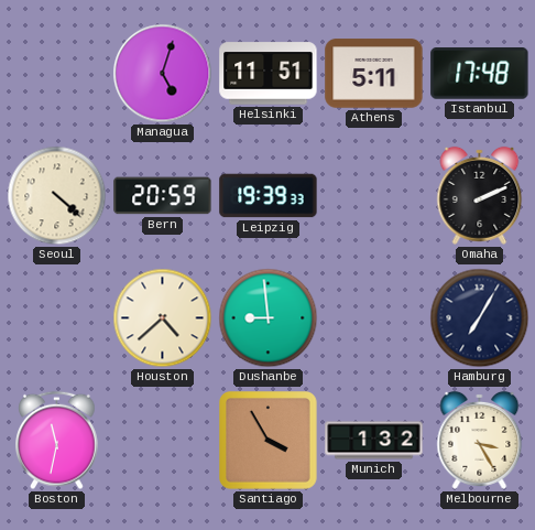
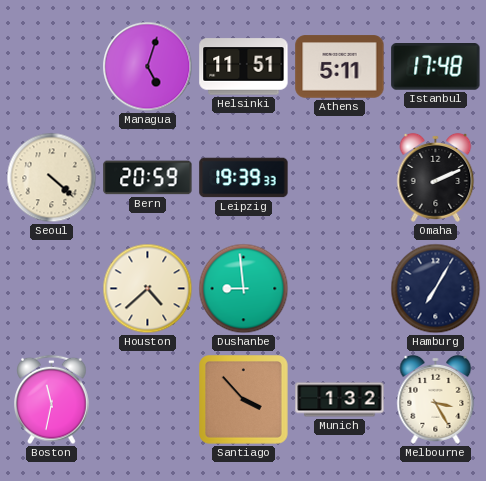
Santiago: 3:55 -> 3:53
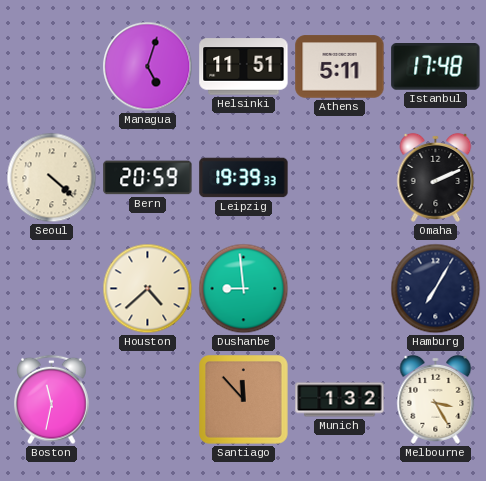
Santiago: 3:53 -> 11:53
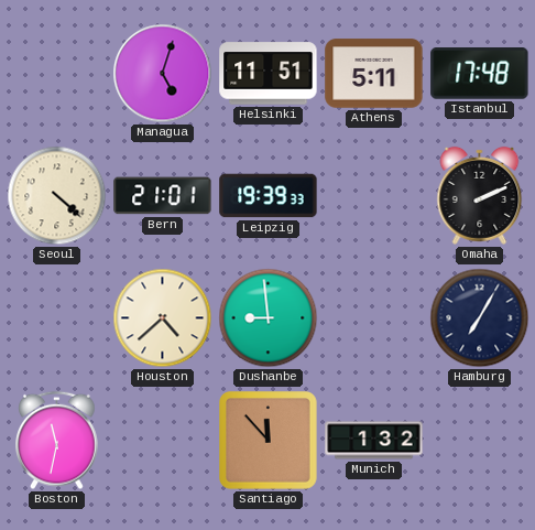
Bern: 20:59 -> 21:01
Melbourne: 3:25 -> none
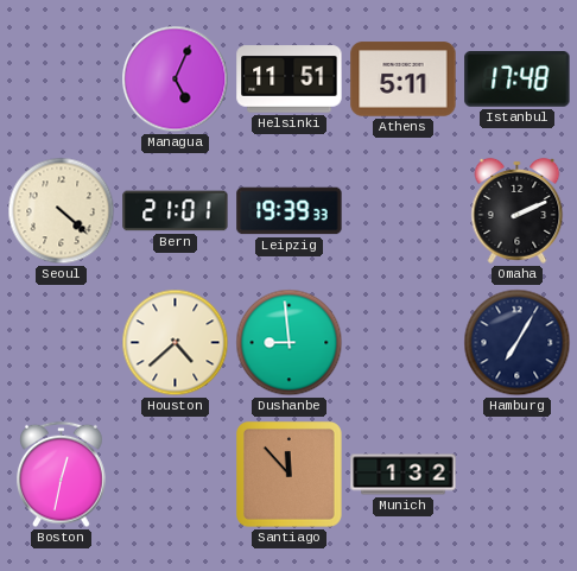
Managua: 5:03 -> 5:04
Boston: 11:32 -> 12:32
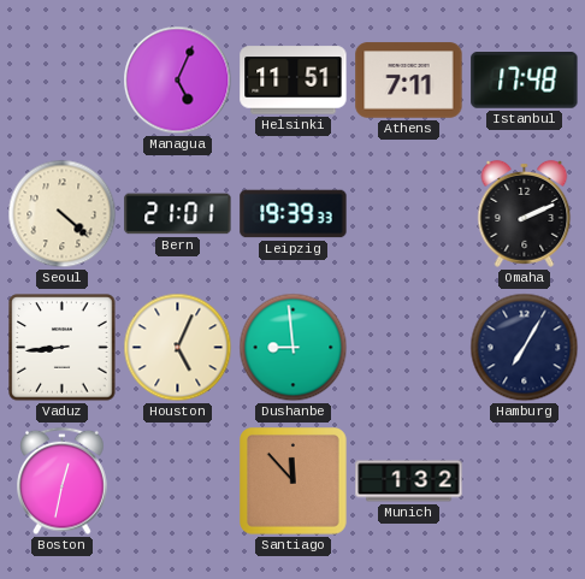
Athens: 5:11 -> 7:11
Vaduz: none -> 8:44
Houston: 4:38 -> 5:04
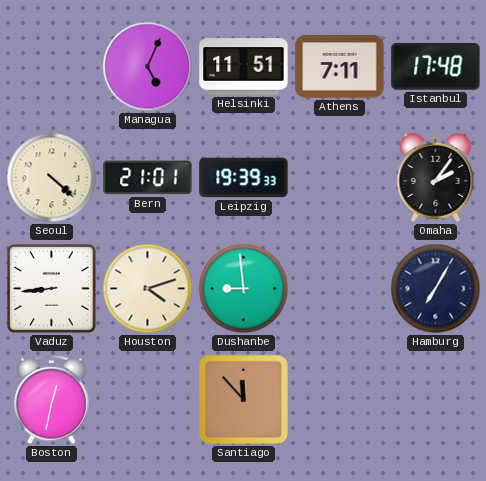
Omaha: 2:11 -> 2:06
Houston: 5:04 -> 4:12
Munich: 1:32 -> none
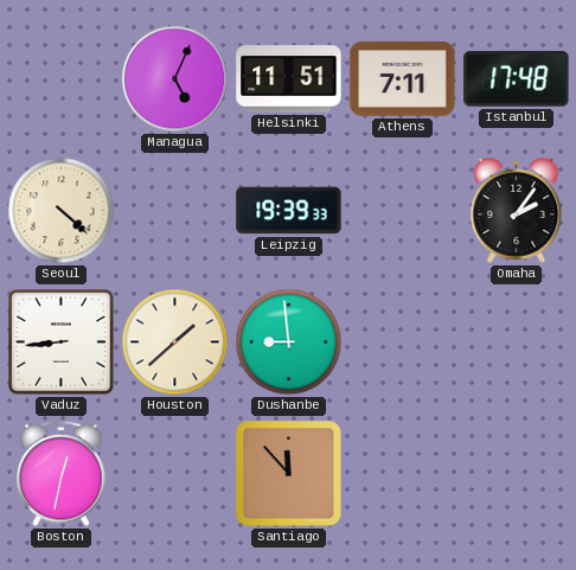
Bern: 21:01 -> none
Houston: 4:12 -> 1:38
Hamburg: 7:05 -> none
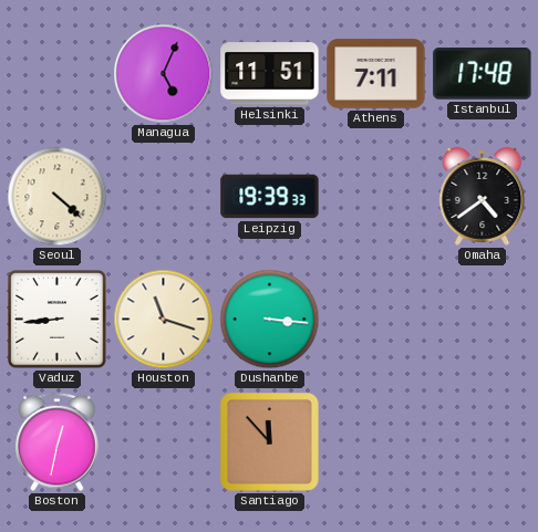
Omaha: 2:06 -> 4:39
Houston: 1:38 -> 11:18
Dushanbe: 8:59 -> 3:16
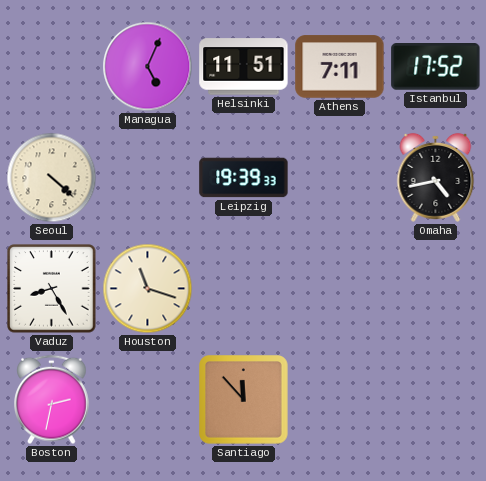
Istanbul: 17:48 -> 17:52
Omaha: 4:39 -> 4:43
Vaduz: 8:44 -> 8:25
Dushanbe: 3:16 -> none
Boston: 12:32 -> 2:32
